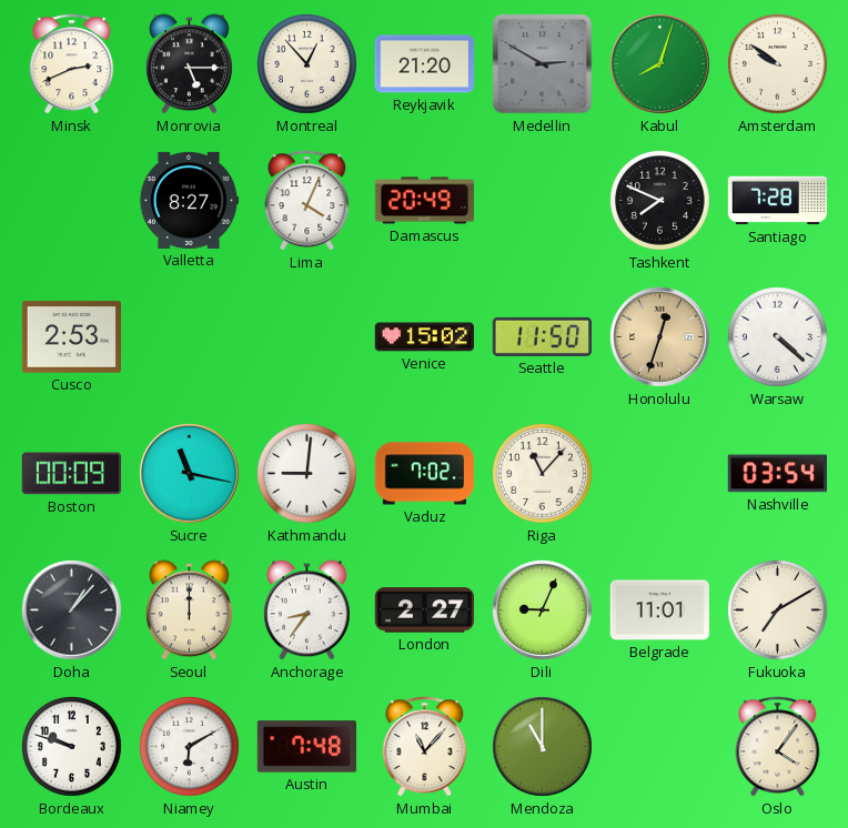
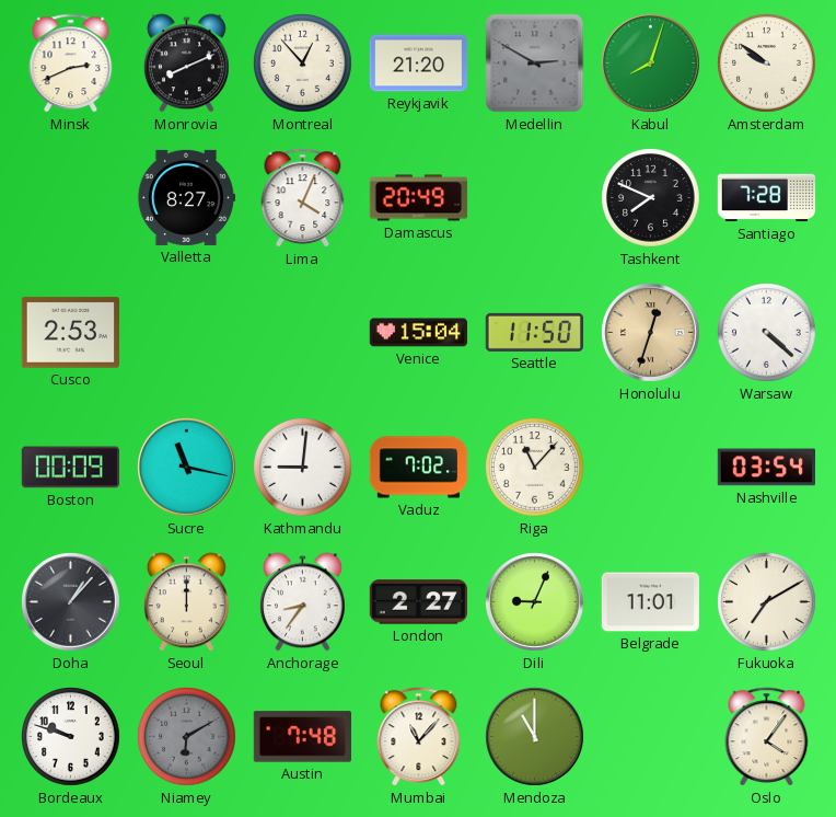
Monrovia: 5:15 -> 8:11
Venice: 15:02 -> 15:04
Niamey dial: white -> grey
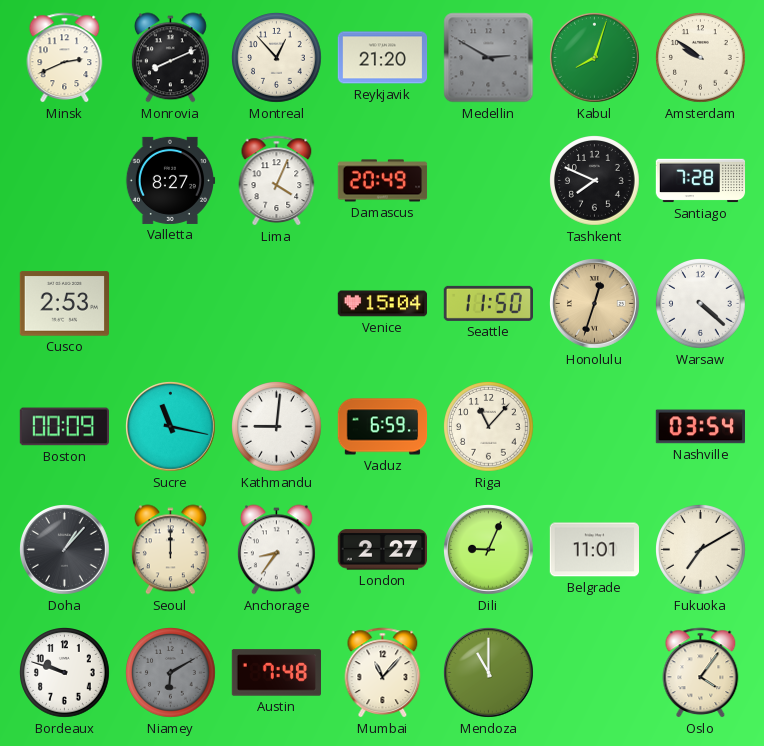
Vaduz: 7:02 -> 6:59
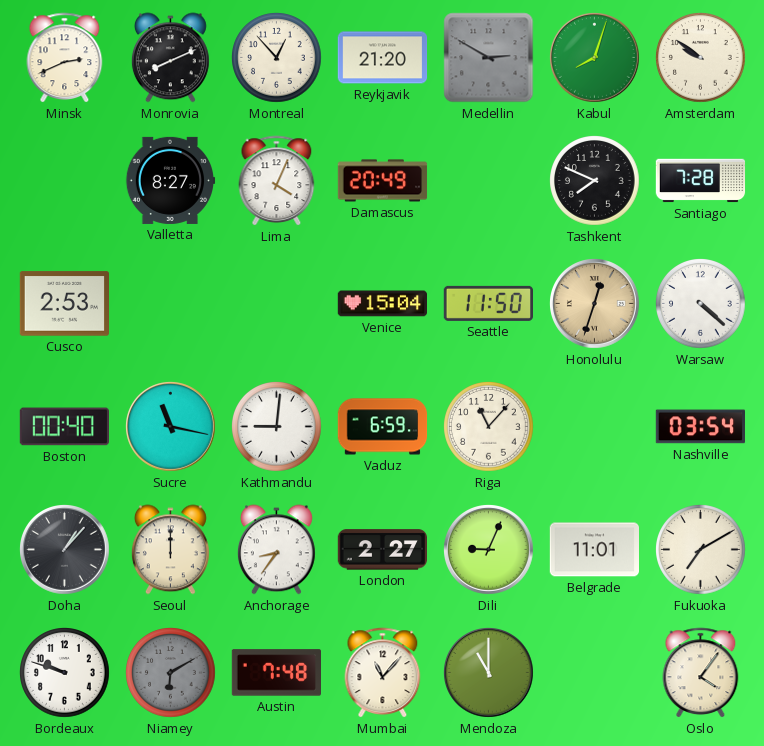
Boston: 00:09 -> 00:40
